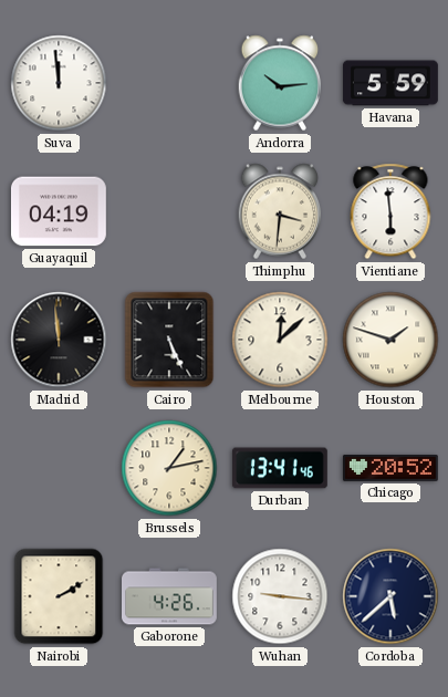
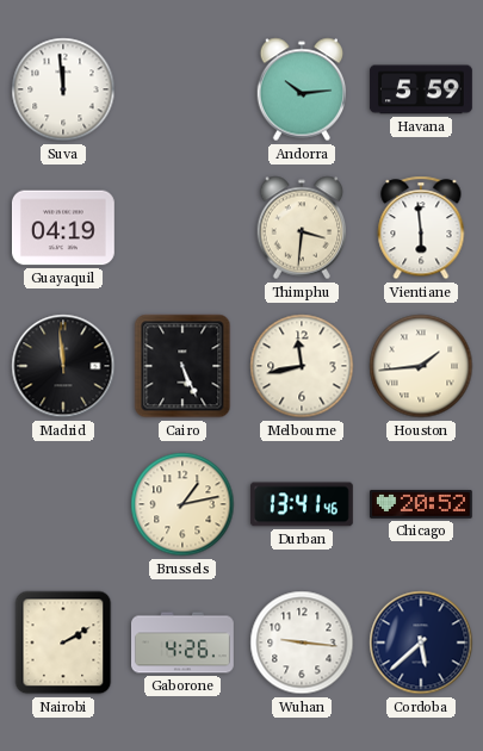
Melbourne: 12:08 -> 11:43
Houston: 1:48 -> 1:44
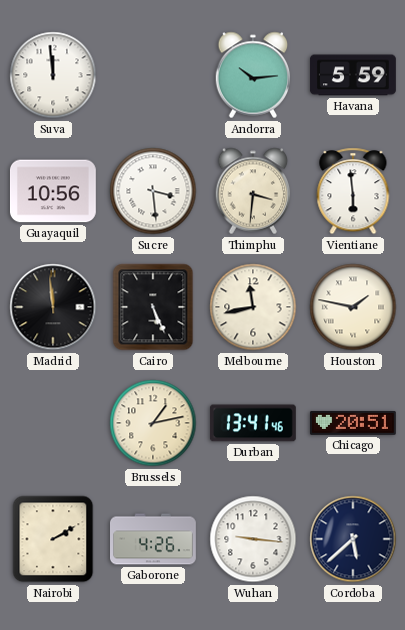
Guayaquil: 04:19 -> 10:56
Sucre: none -> 3:29
Houston: 1:44 -> 1:47
Chicago: 20:52 -> 20:51
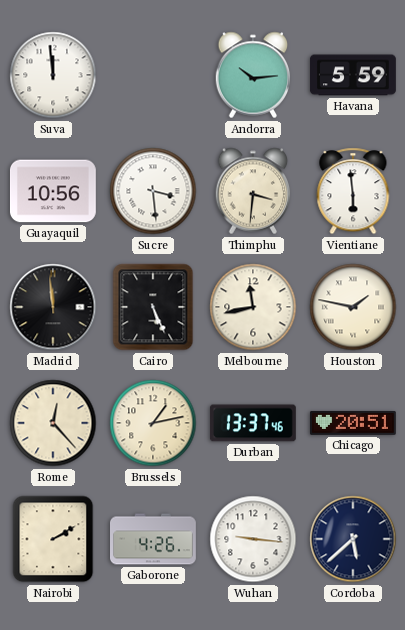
Rome: none -> 12:23
Durban: 13:41 -> 13:37
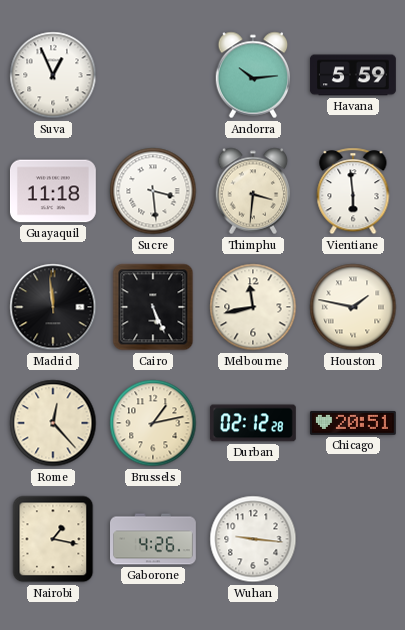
Suva: 11:59 -> 12:56
Guayaquil: 10:56 -> 11:18
Durban: 13:37 -> 02:12
Nairobi: 2:10 -> 1:17
Cordoba: 5:38 -> none
